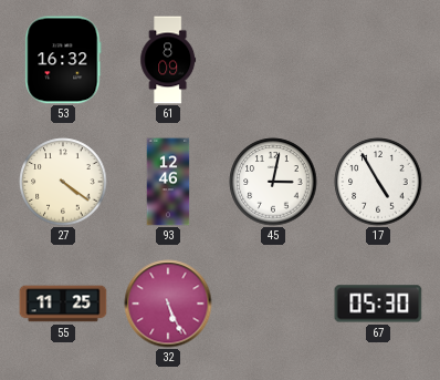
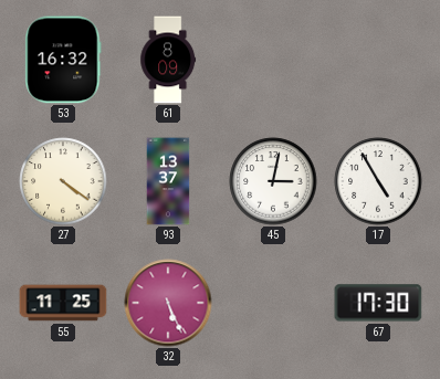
93: 12:46 -> 13:37
67: 05:30 -> 17:30
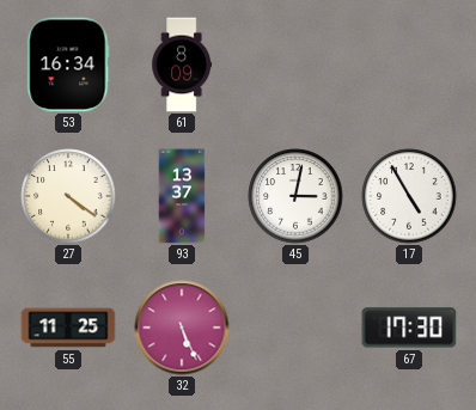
53: 16:32 -> 16:34
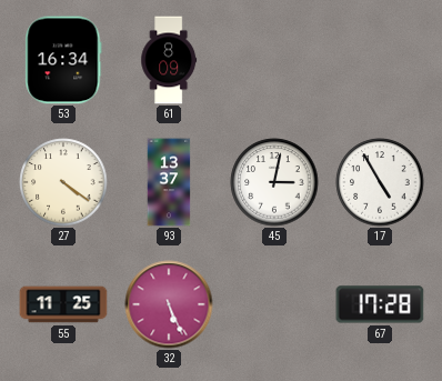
67: 17:30 -> 17:28
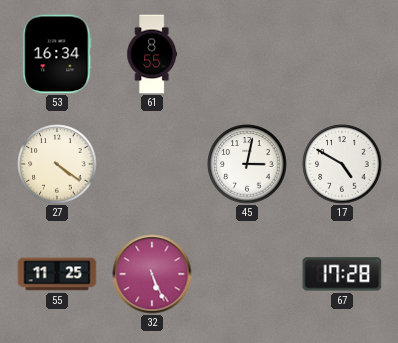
61: 8:09 -> 8:55
93: 13:37 -> none
17: 4:55 -> 4:50
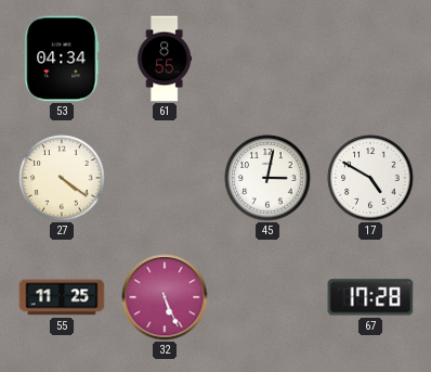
53: 16:34 -> 04:34
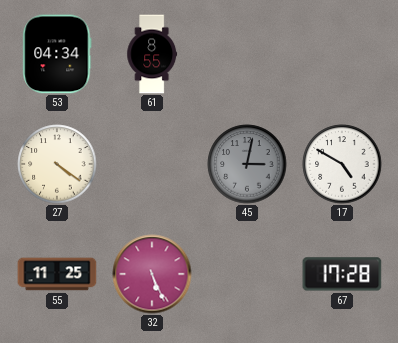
45 dial: white -> grey
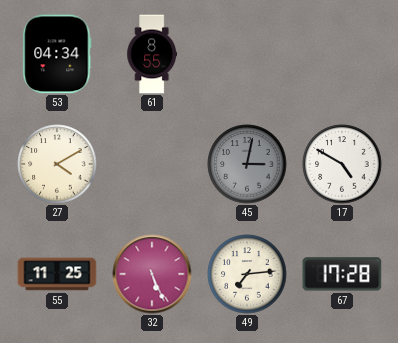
27: 4:21 -> 4:10
49: none -> 7:14
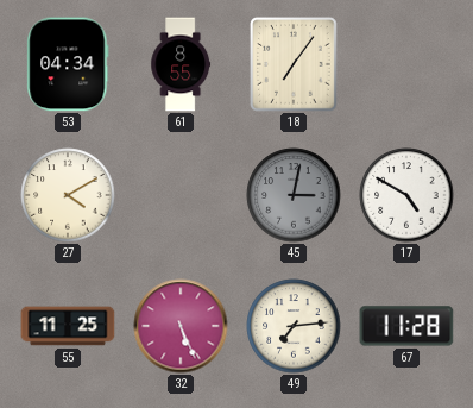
18: none -> 7:06
67: 17:28 -> 11:28
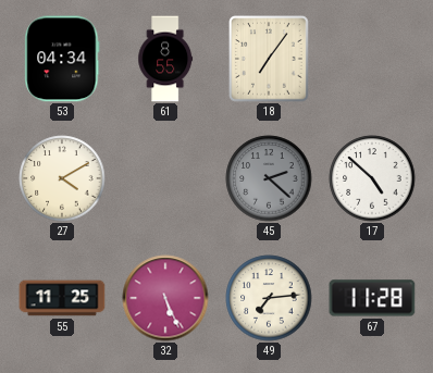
45: 3:02 -> 2:22
17: 4:50 -> 4:52
